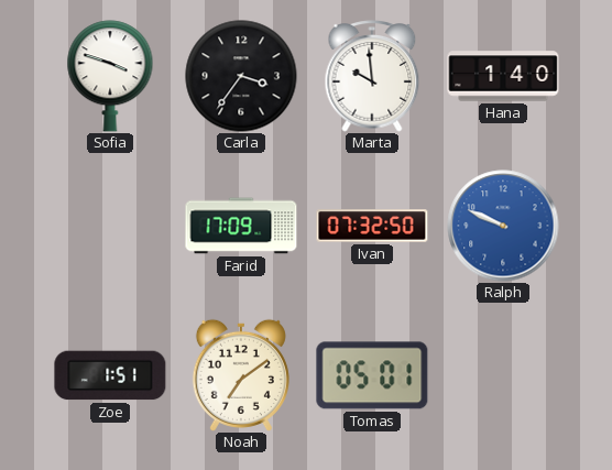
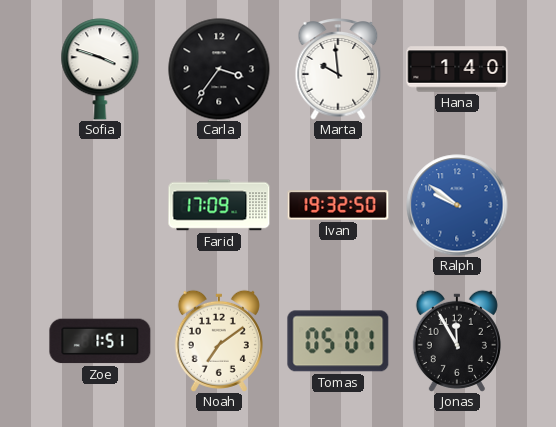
Ivan: 07:32 -> 19:32
Ralph: 9:49 -> 9:51
Jonas: none -> 11:55
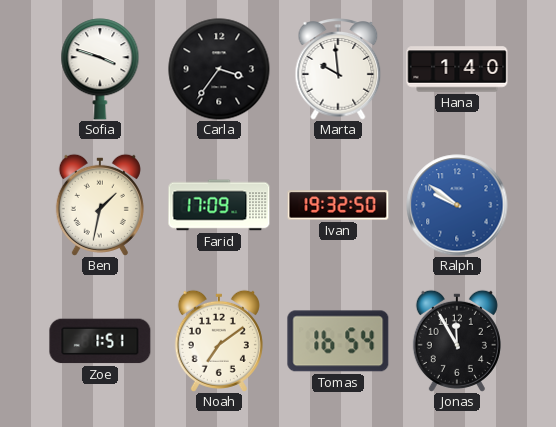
Ben: none -> 1:32
Tomas: 05:01 -> 16:54
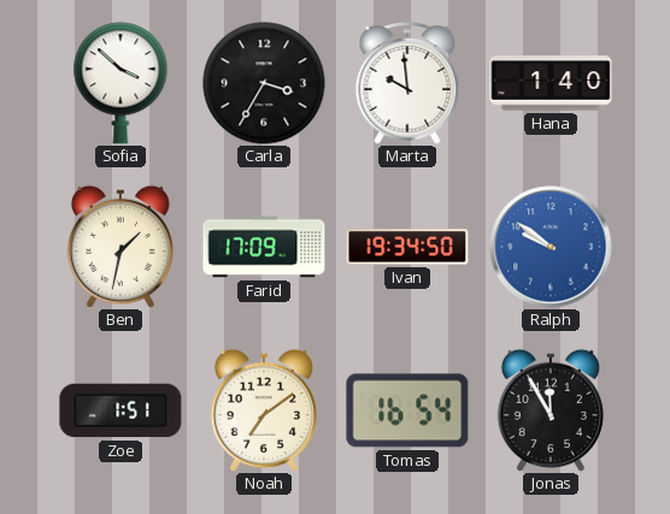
Sofia: 3:48 -> 3:52
Carla: 3:36 -> 3:35
Ivan: 19:32 -> 19:34
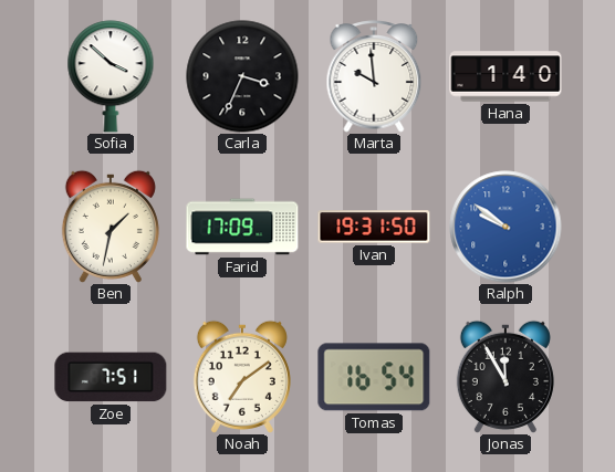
Carla: 3:35 -> 3:34
Ivan: 19:34 -> 19:31
Zoe: 1:51 -> 7:51
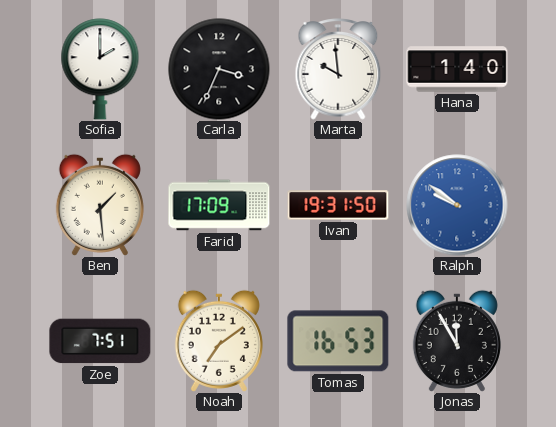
Sofia: 3:52 -> 2:00
Ben: 1:32 -> 1:29
Tomas: 16:54 -> 16:53
